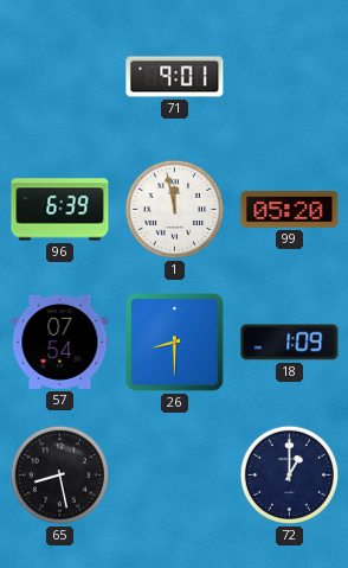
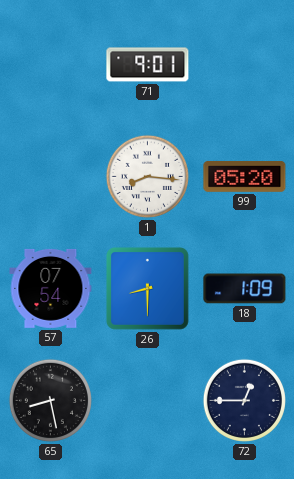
96: 6:39 -> none
1: 11:58 -> 8:16
72: 1:00 -> 12:45
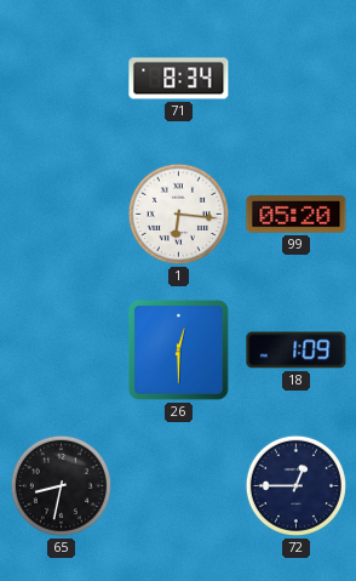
71: 9:01 -> 8:34
1: 8:16 -> 6:16
57: 07:54 -> none
26: 8:30 -> 12:30
65: 8:28 -> 8:32
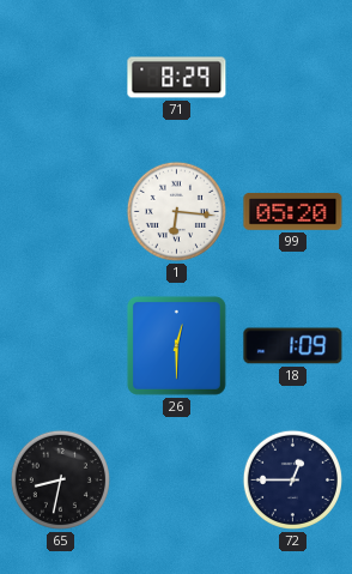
71: 8:34 -> 8:29
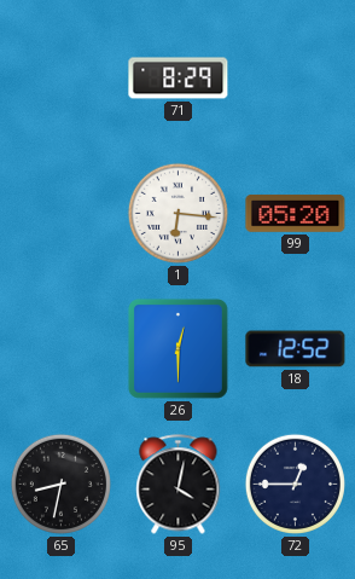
18: 1:09 -> 12:52
95: none -> 4:02
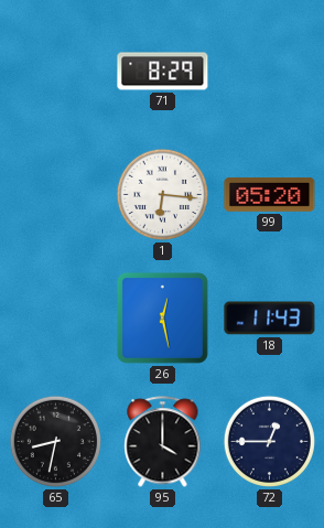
26: 12:30 -> 12:28
18: 12:52 -> 11:43
95: 4:02 -> 4:00
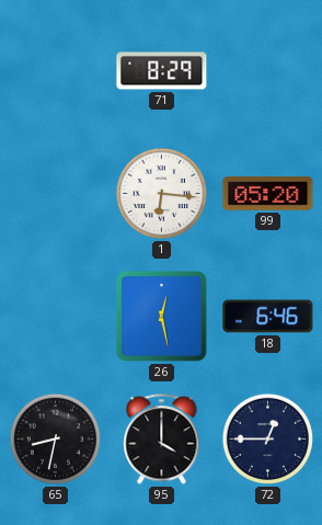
18: 11:43 -> 6:46
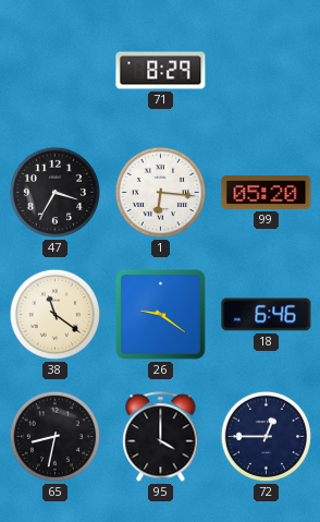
47: none -> 3:35
38: none -> 11:21
26: 12:28 -> 9:21
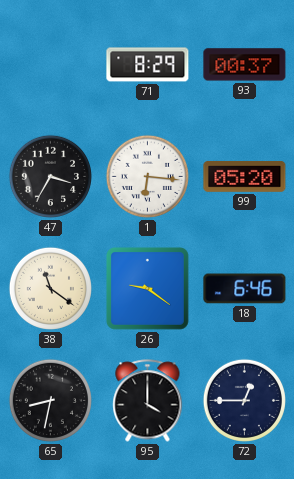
93: none -> 00:37
